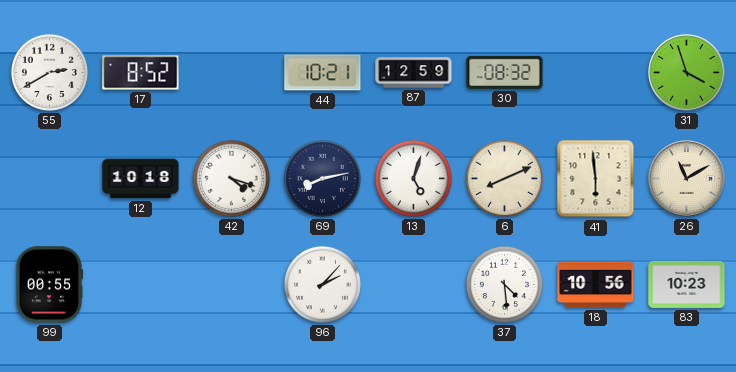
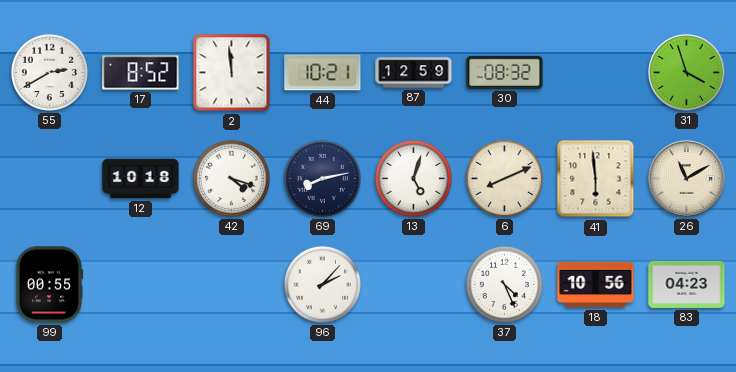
2: none -> 11:59
37: 4:29 -> 4:26
83: 10:23 -> 04:23
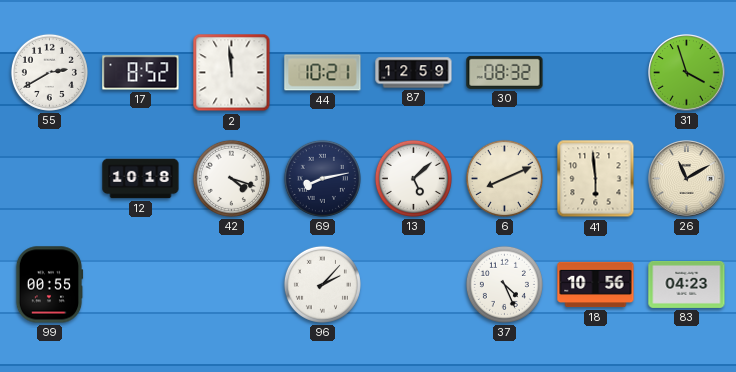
13: 5:03 -> 5:08
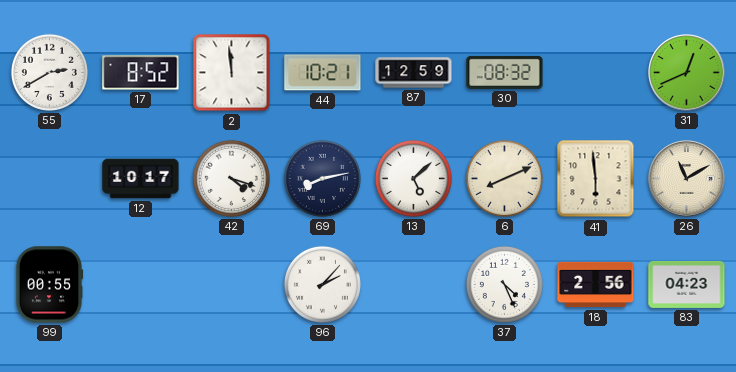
31: 3:57 -> 12:41
12: 10:18 -> 10:17
18: 10:56 -> 2:56
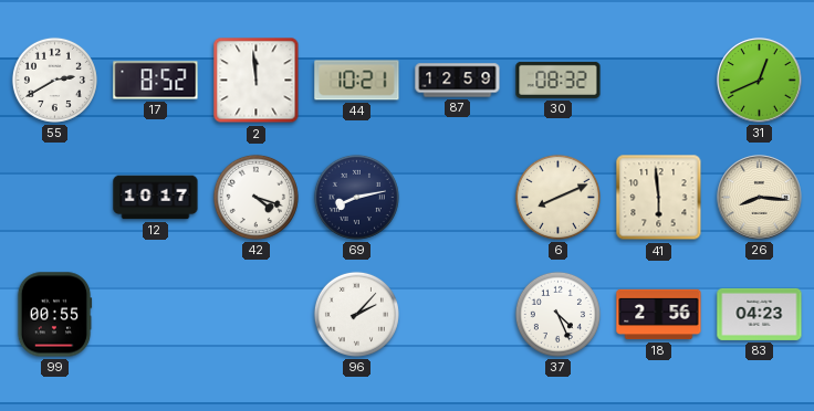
13: 5:08 -> none
26: 11:10 -> 8:16
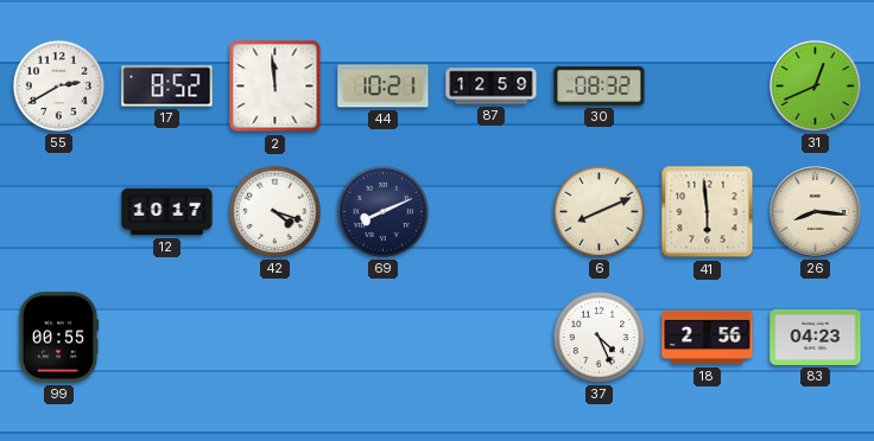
69: 8:13 -> 8:11
96: 2:07 -> none
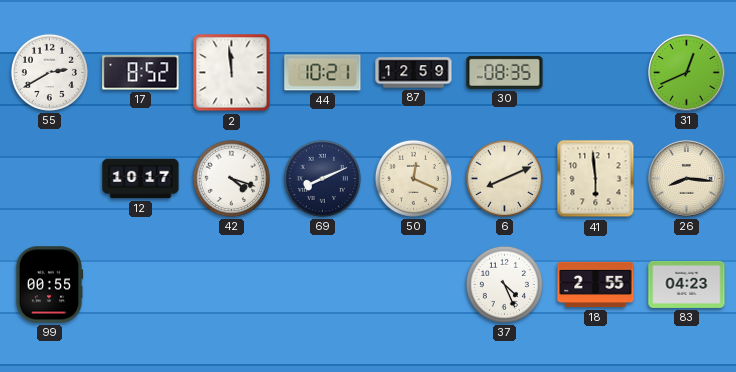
30: 08:32 -> 08:35
50: none -> 12:19
18: 2:56 -> 2:55
